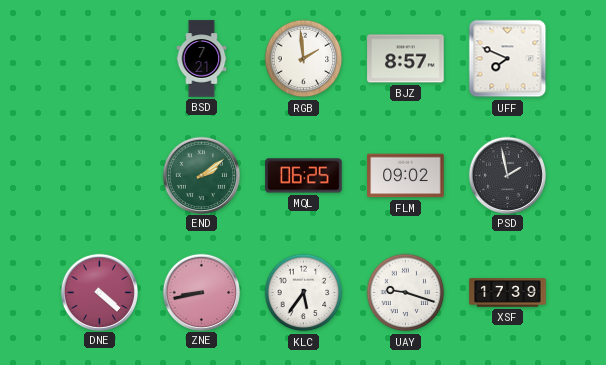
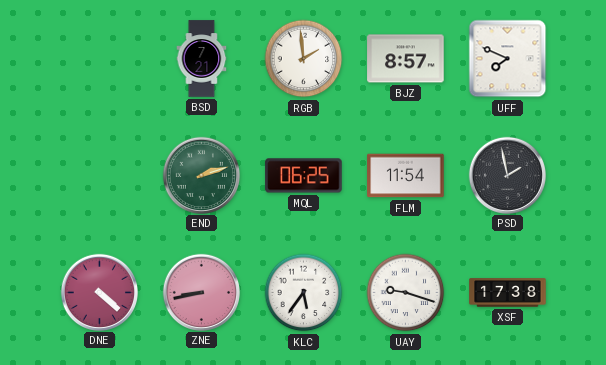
END: 2:09 -> 2:12
FLM: 09:02 -> 11:54
XSF: 17:39 -> 17:38
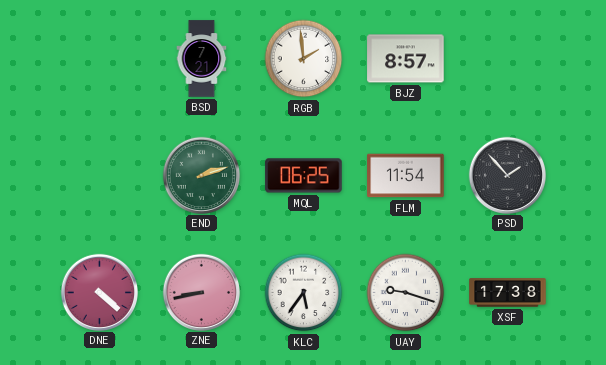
UFF: 7:49 -> none
PSD: 1:58 -> 1:53
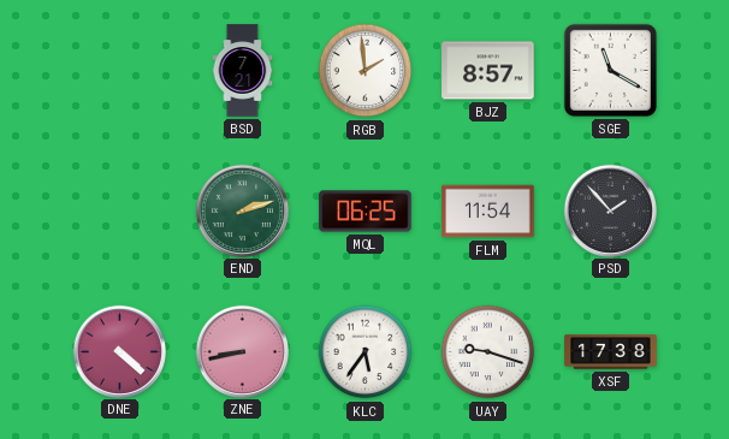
SGE: none -> 11:20
